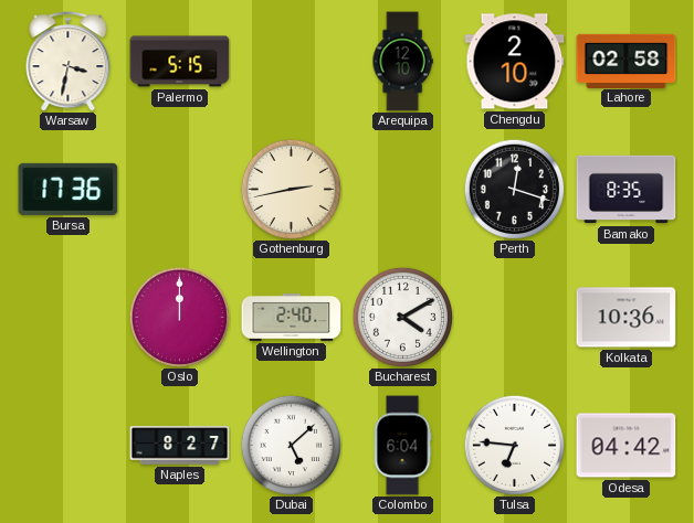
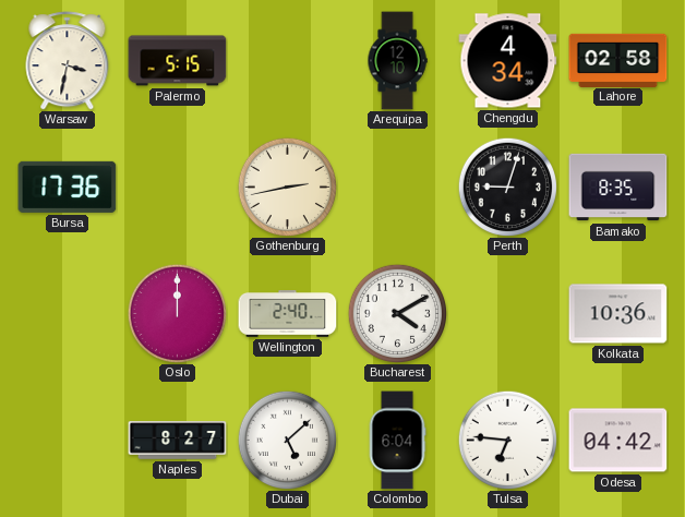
Chengdu: 2:10 -> 4:34
Perth: 12:18 -> 9:03
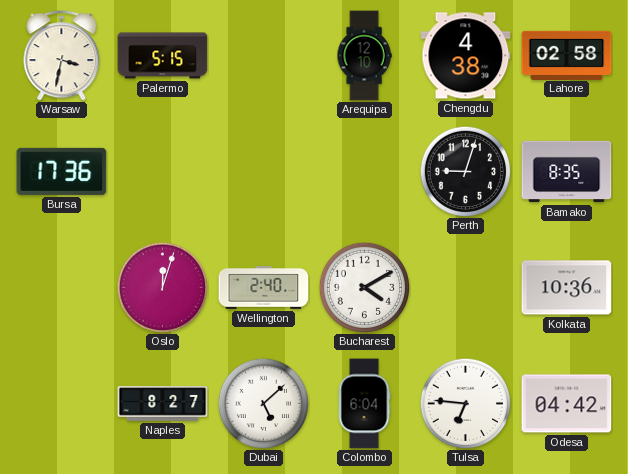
Chengdu: 4:34 -> 4:38
Gothenburg: 2:43 -> none
Oslo: 12:00 -> 12:03
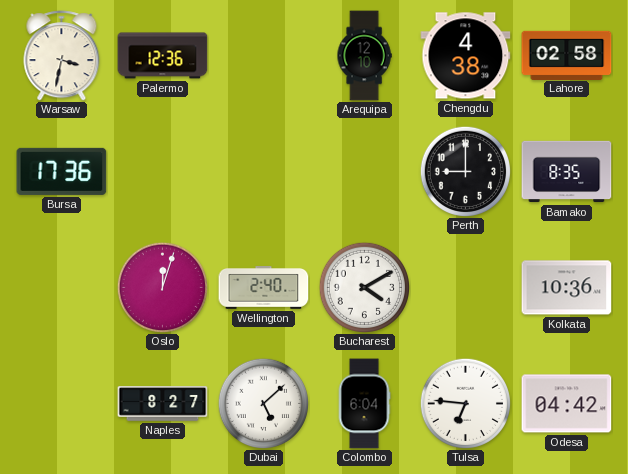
Palermo: 5:15 -> 12:36
Perth: 9:03 -> 9:00
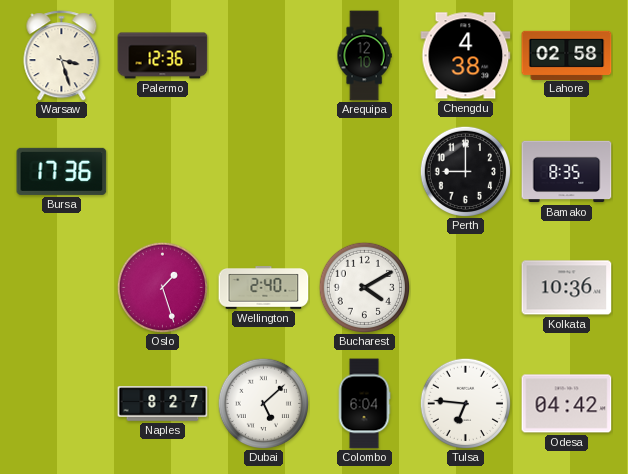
Warsaw: 3:32 -> 3:27
Oslo: 12:03 -> 1:27
